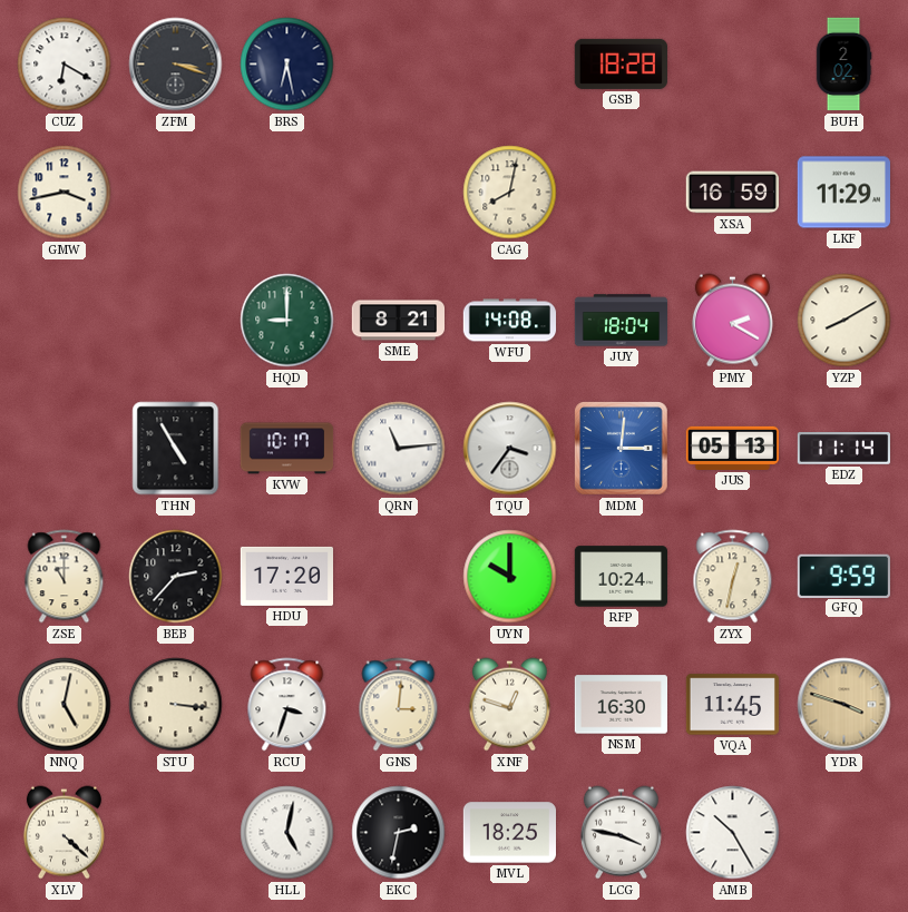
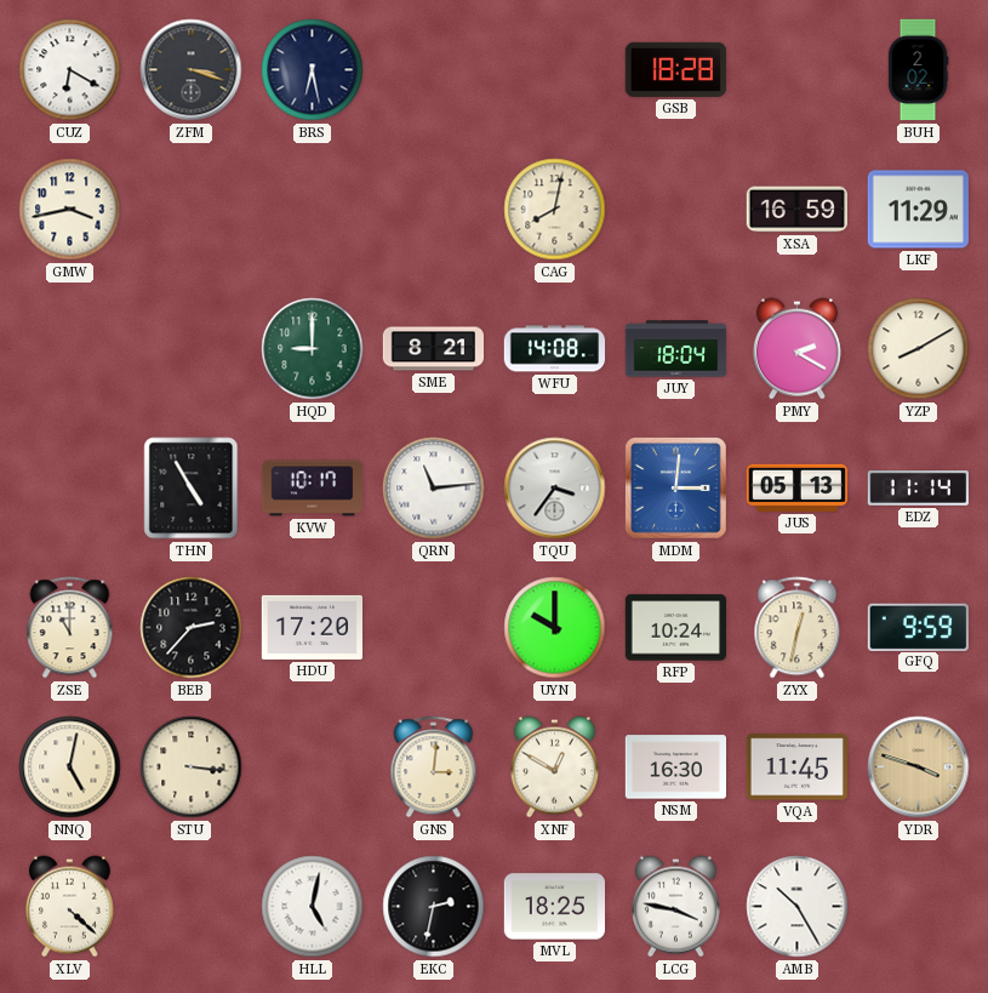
RCU: 3:33 -> none
XNF: 12:48 -> 12:50
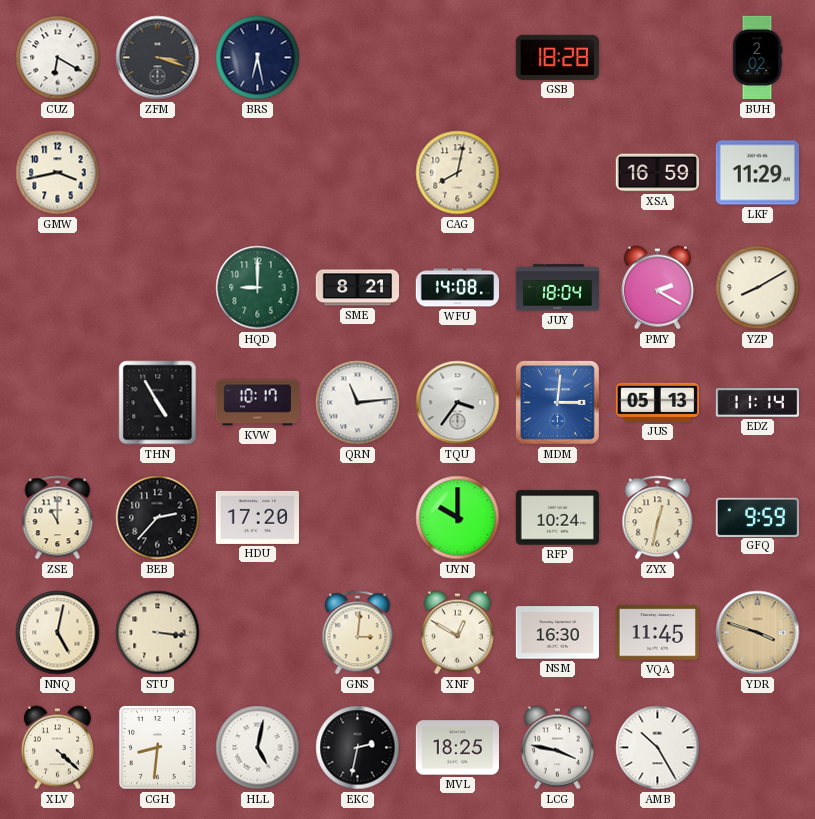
CGH: none -> 8:31
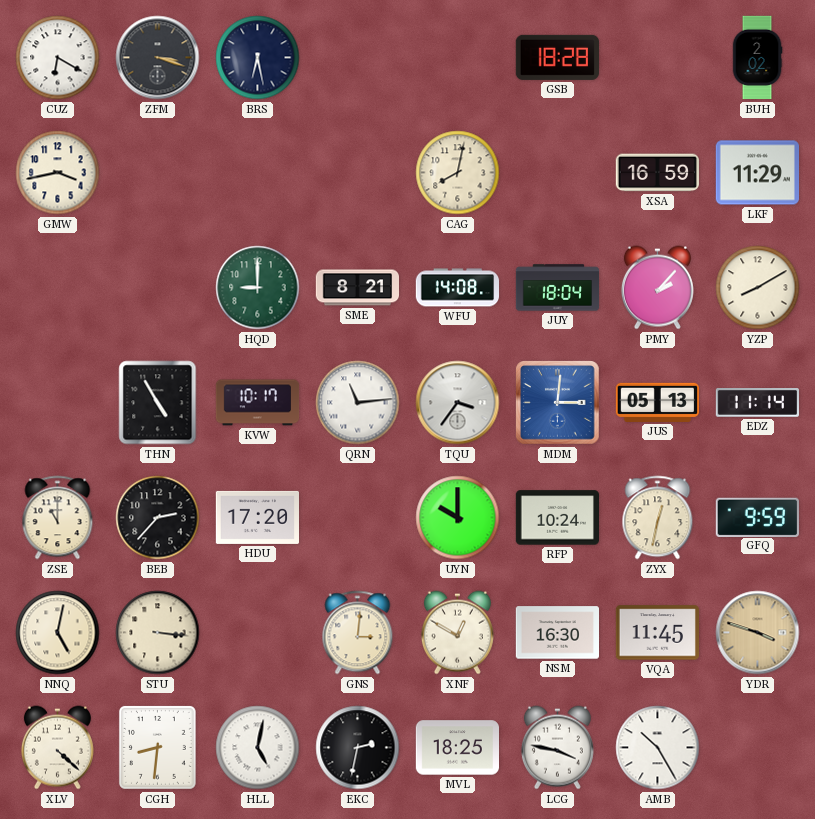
PMY: 2:20 -> 2:07
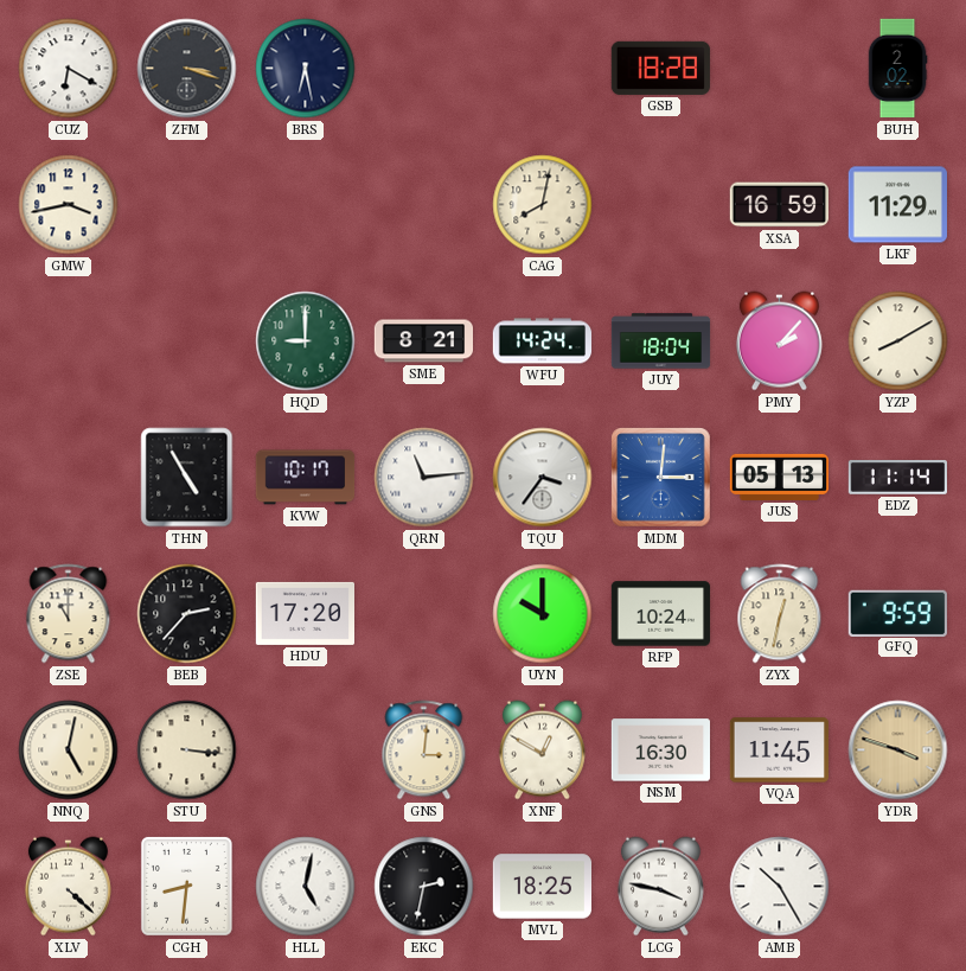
WFU: 14:08 -> 14:24
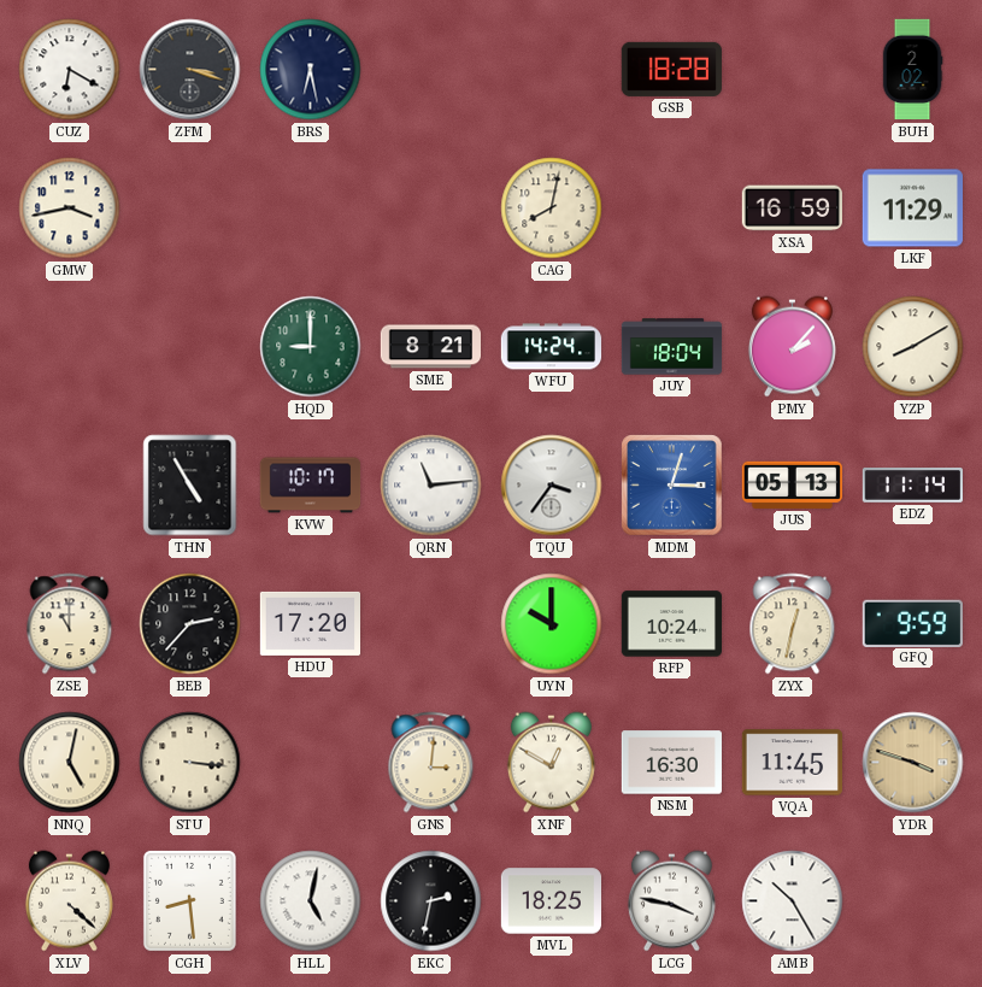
MDM: 3:01 -> 3:03
CGH: 8:31 -> 8:29
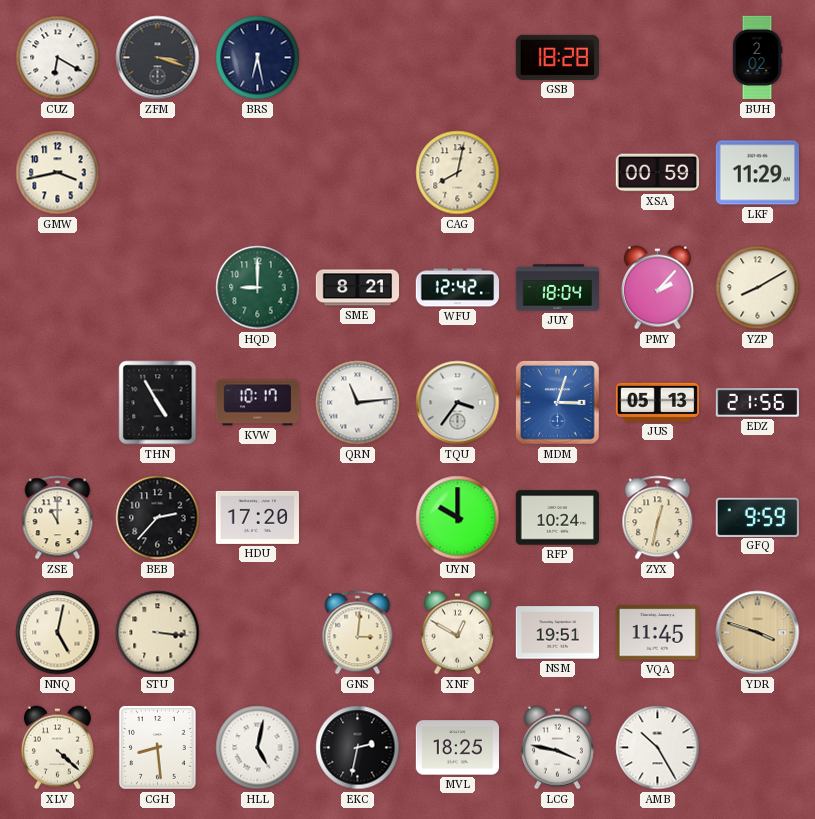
XSA: 16:59 -> 00:59
WFU: 14:24 -> 12:42
EDZ: 11:14 -> 21:56
NSM: 16:30 -> 19:51
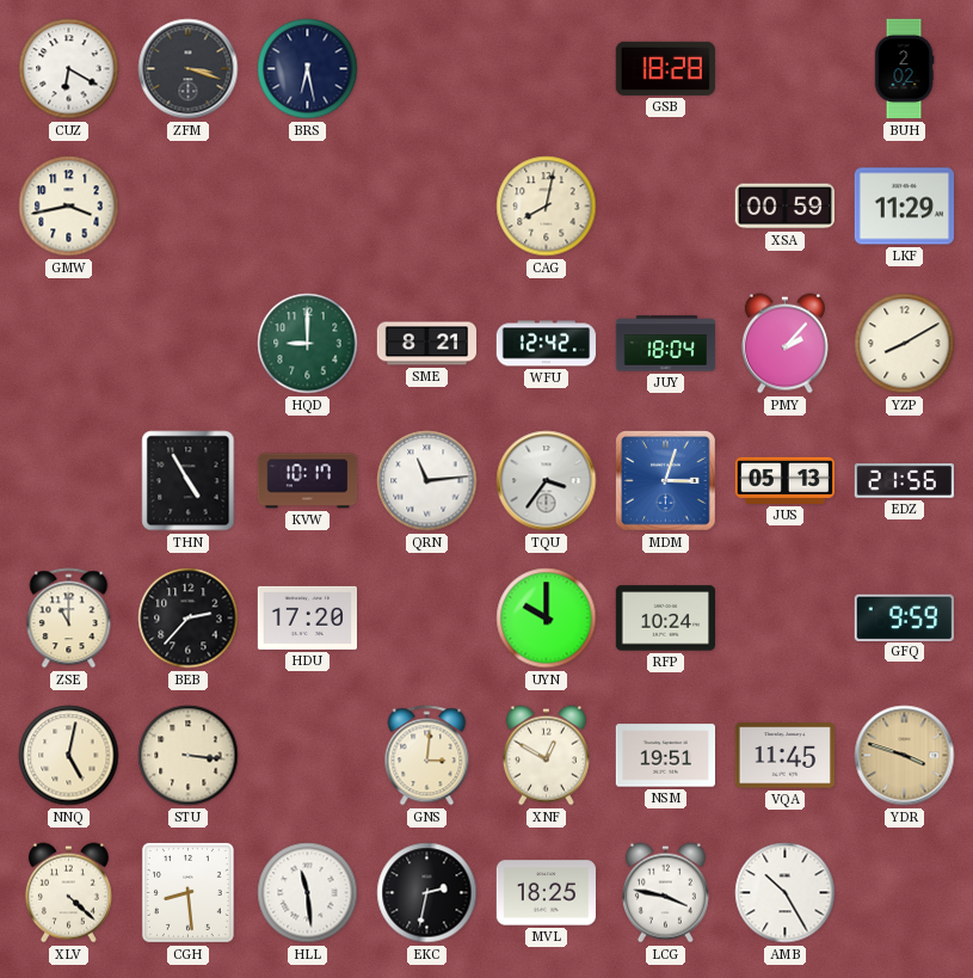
ZYX: 12:32 -> none
HLL: 5:02 -> 11:29
